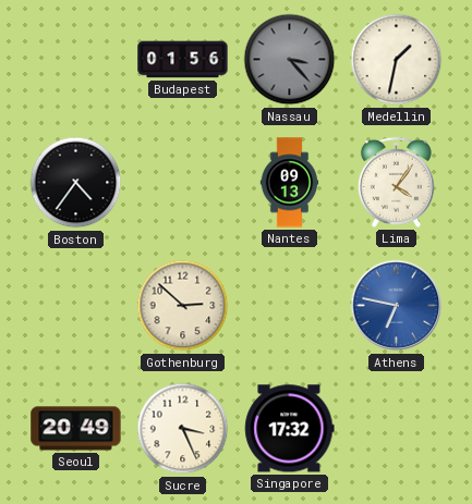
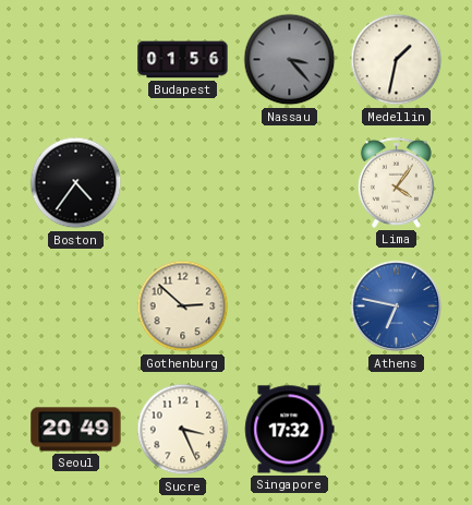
Nantes: 09:13 -> none
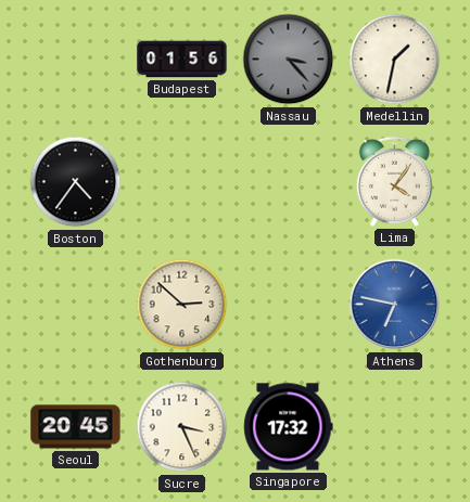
Seoul: 20:49 -> 20:45
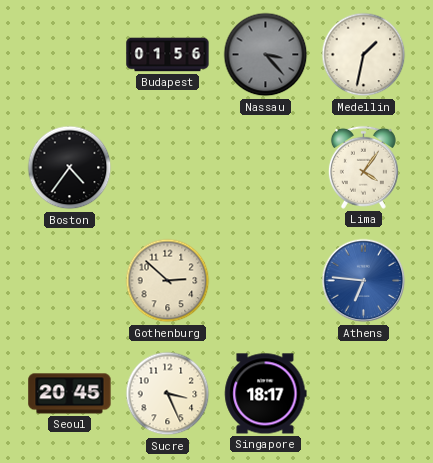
Athens: 6:47 -> 6:46
Singapore: 17:32 -> 18:17
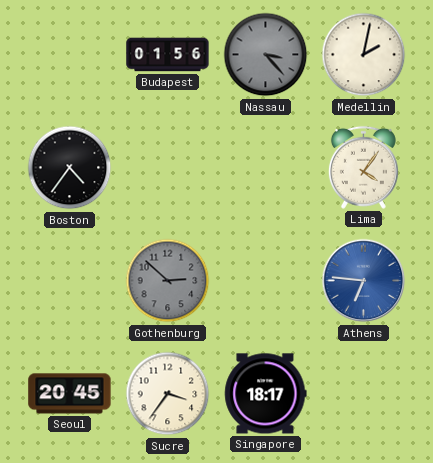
Medellin: 1:32 -> 2:02
Gothenburg dial: cream -> grey
Sucre: 3:26 -> 3:36
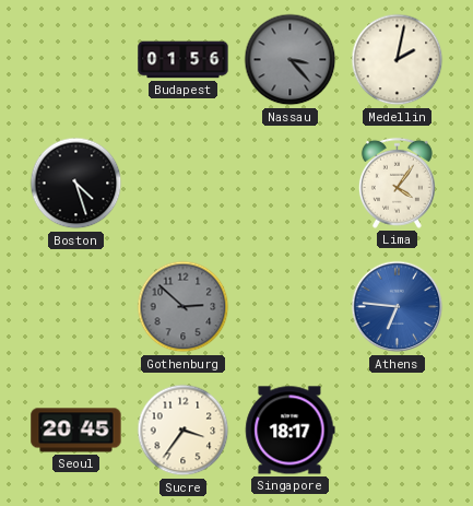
Boston: 4:36 -> 4:27
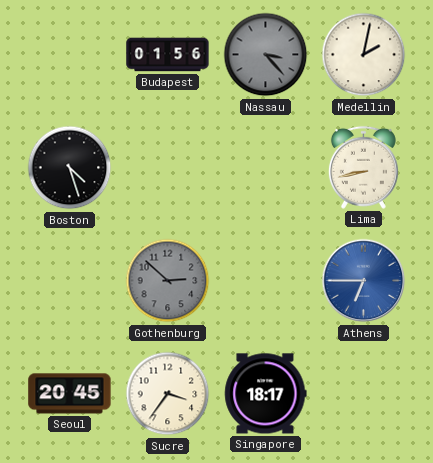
Lima: 4:06 -> 8:43
Athens: 6:46 -> 6:45
